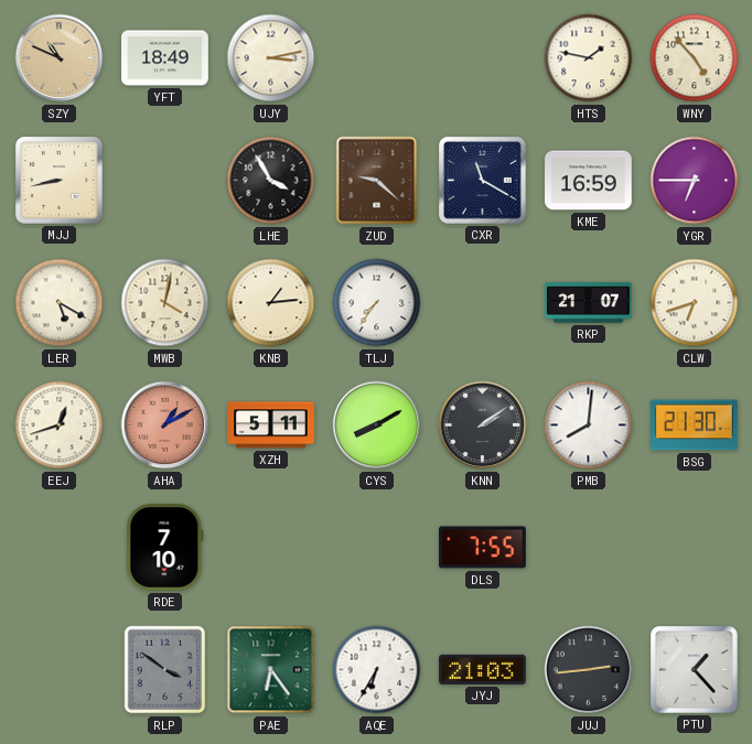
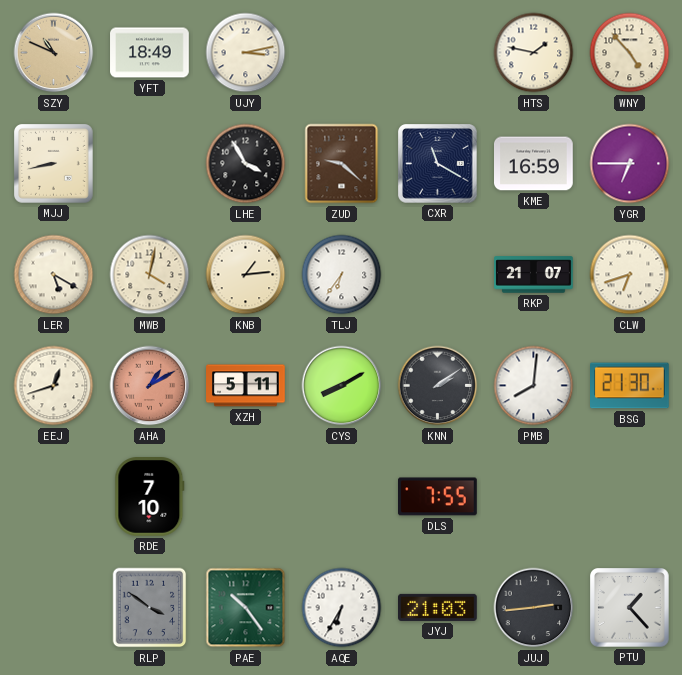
TLJ: 7:36 -> 6:36
PAE: 6:24 -> 10:24
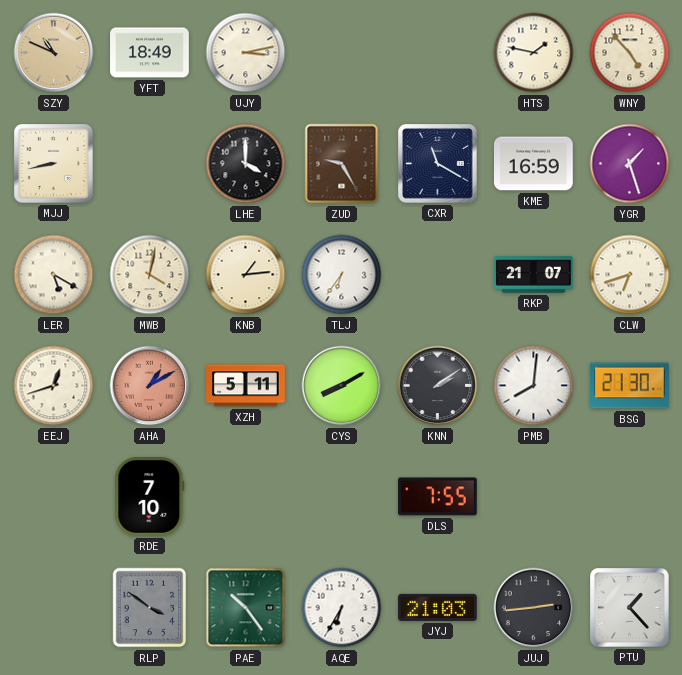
LHE: 3:55 -> 4:00
ZUD: 9:22 -> 9:25
YGR: 6:45 -> 1:27
